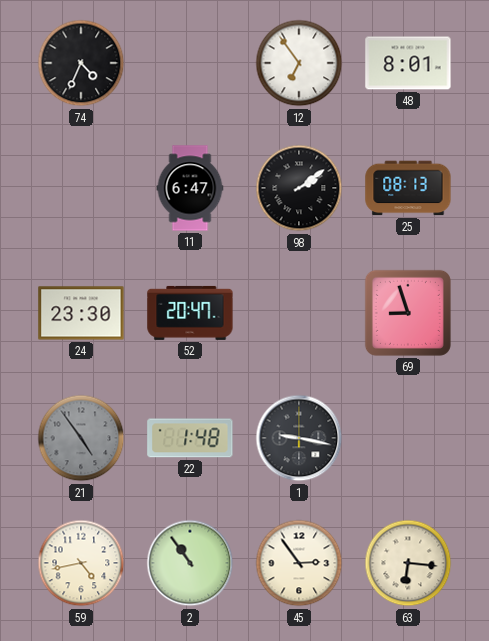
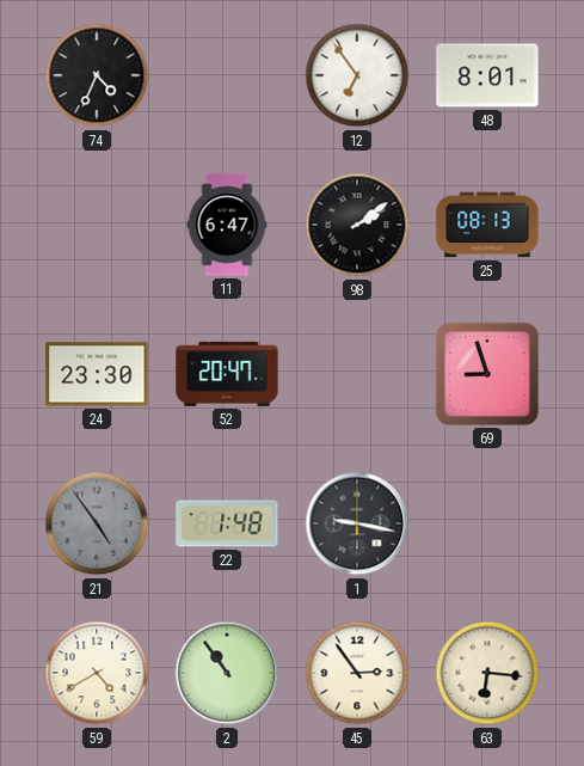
59: 4:43 -> 4:40
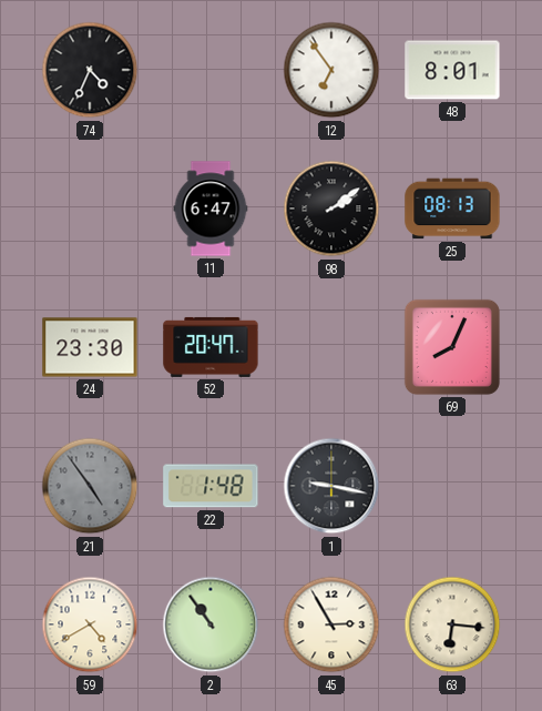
69: 8:57 -> 8:04
45: 2:54 -> 2:55
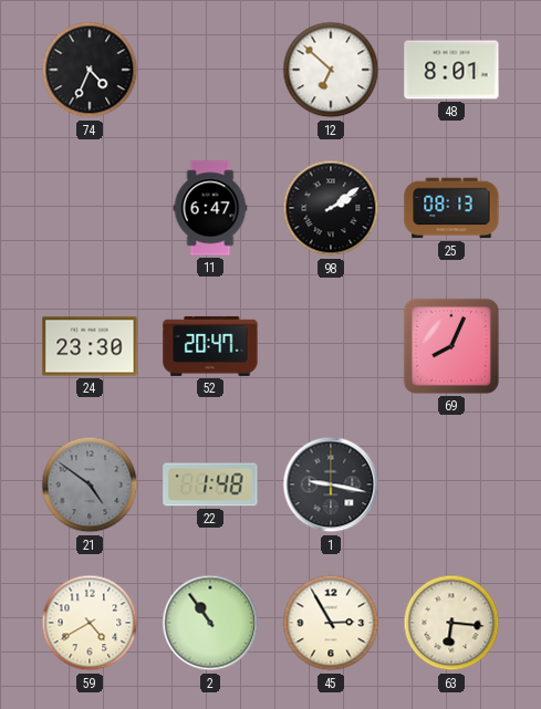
12: 6:54 -> 6:52
21: 4:54 -> 4:51
